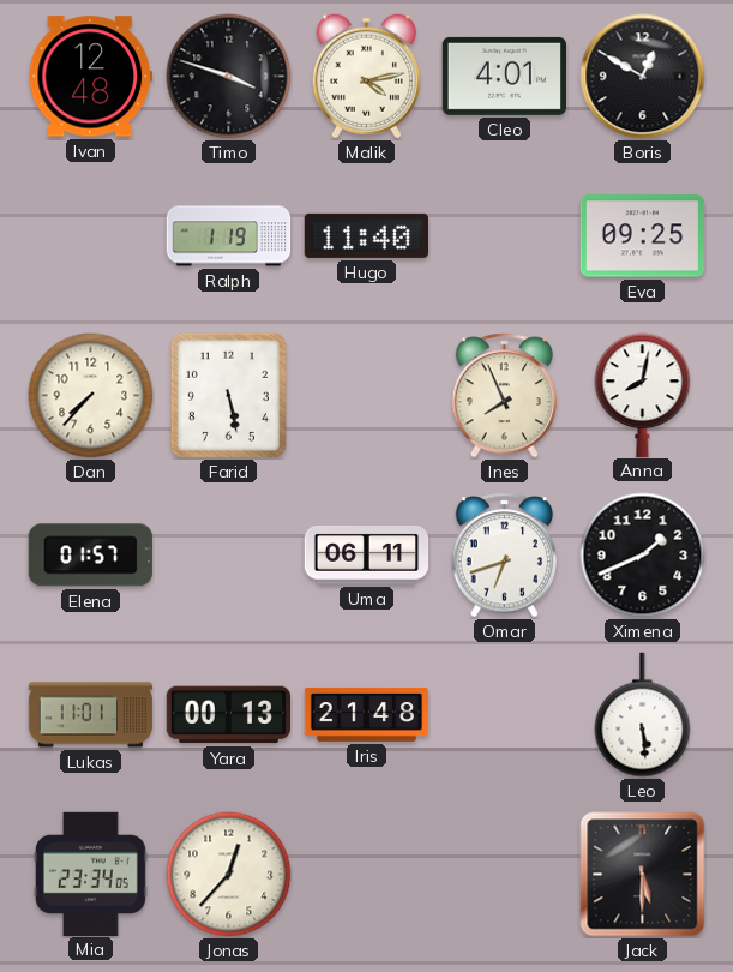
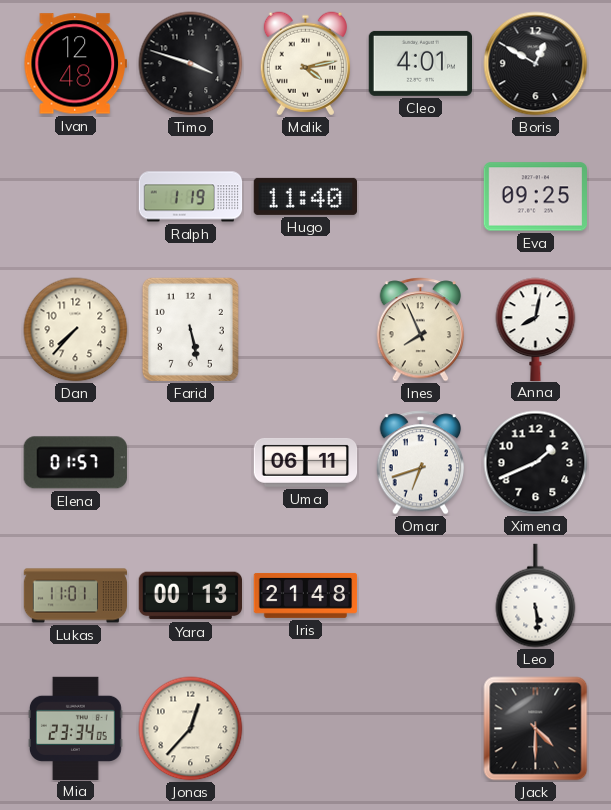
Jack: 5:30 -> 4:30
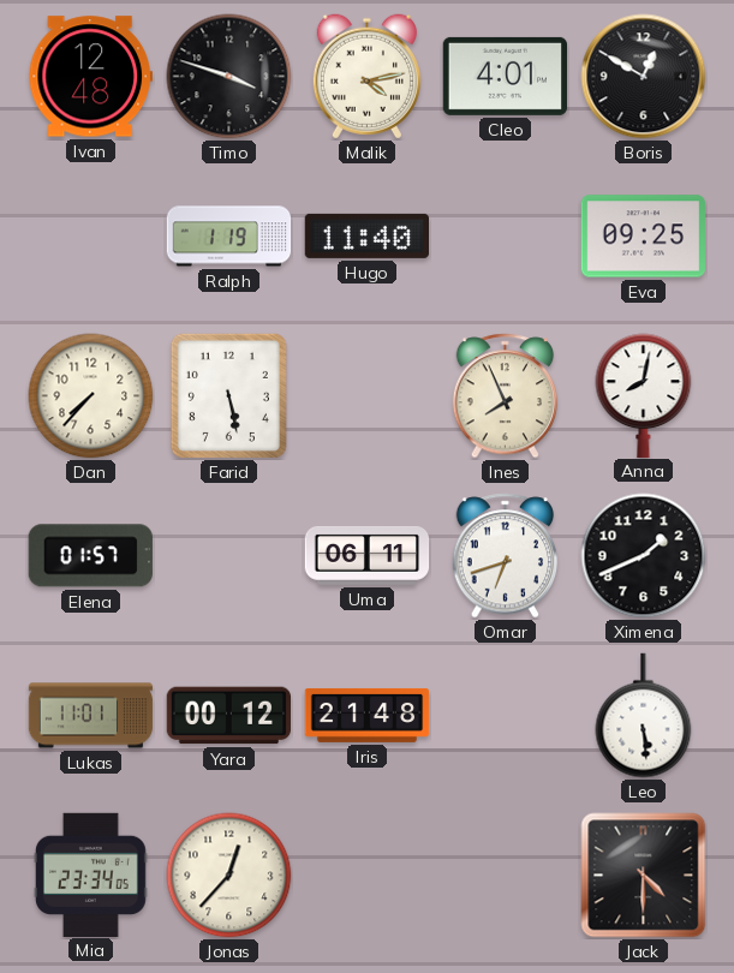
Yara: 00:13 -> 00:12
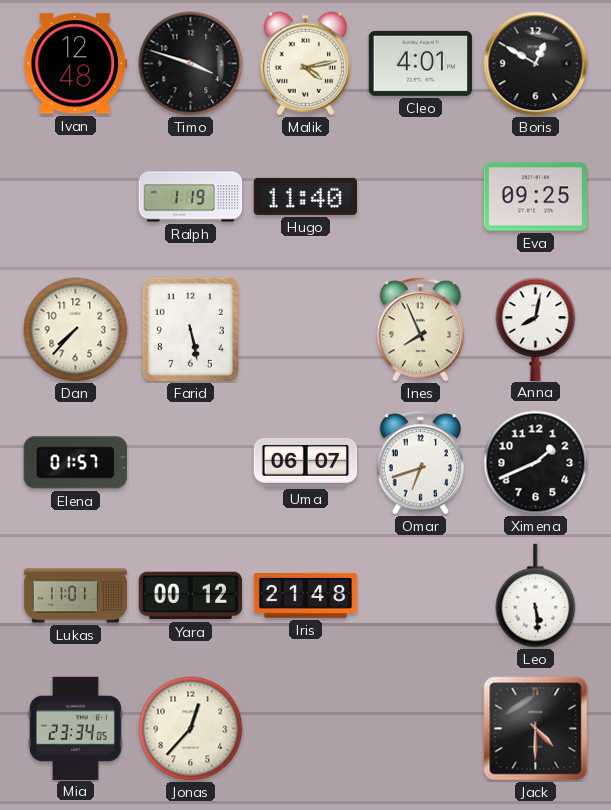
Uma: 06:11 -> 06:07
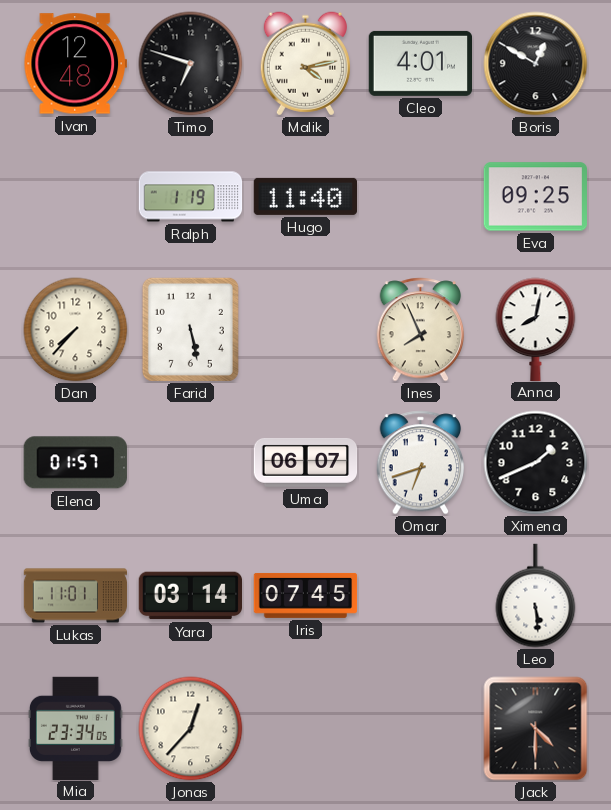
Timo: 3:48 -> 6:48
Yara: 00:12 -> 03:14
Iris: 21:48 -> 07:45
